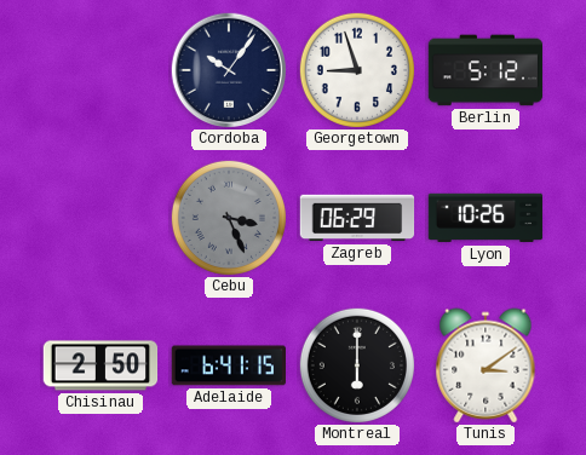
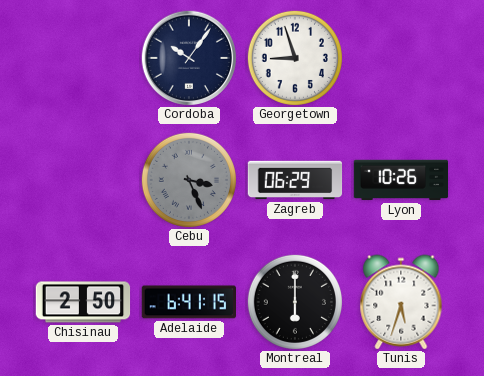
Berlin: 5:12 -> none
Tunis: 3:09 -> 5:33
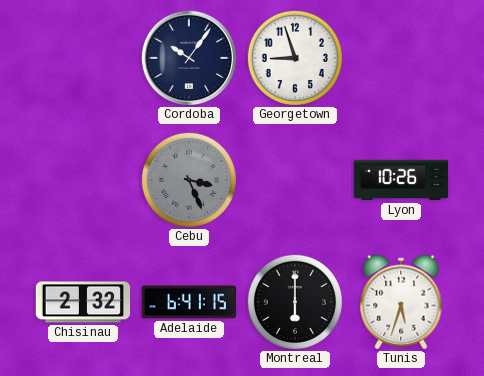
Zagreb: 06:29 -> none
Chisinau: 2:50 -> 2:32
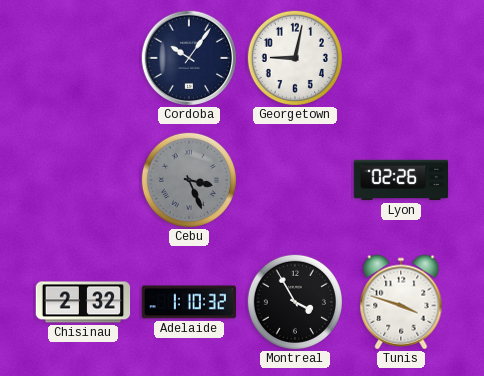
Georgetown: 8:57 -> 9:02
Lyon: 10:26 -> 02:26
Adelaide: 6:41 -> 1:10
Montreal: 6:00 -> 3:55
Tunis: 5:33 -> 3:48
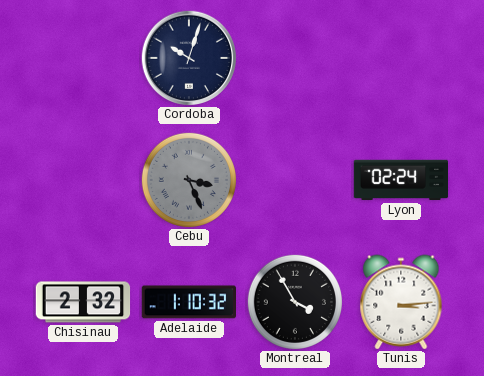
Cordoba: 10:06 -> 10:03
Georgetown: 9:02 -> none
Lyon: 02:26 -> 02:24
Tunis: 3:48 -> 3:14
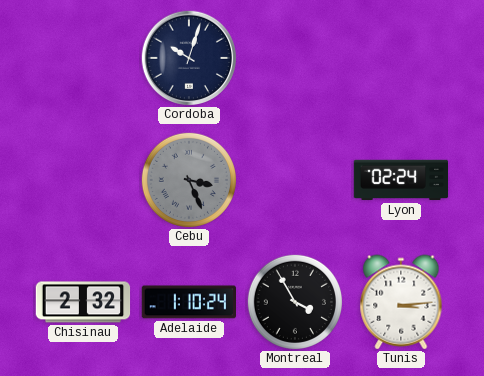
Adelaide: 1:10:32 -> 1:10:24
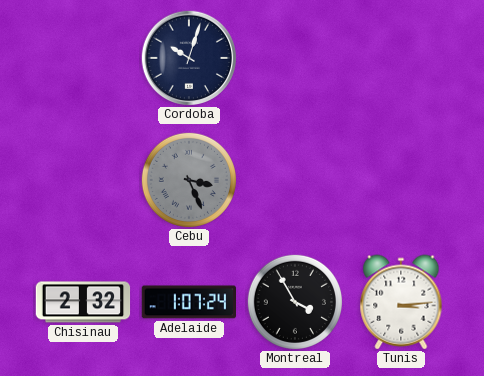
Lyon: 02:24 -> none
Adelaide: 1:10 -> 1:07
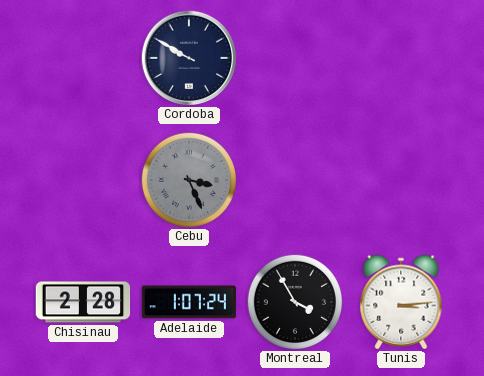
Cordoba: 10:03 -> 9:50
Chisinau: 2:32 -> 2:28
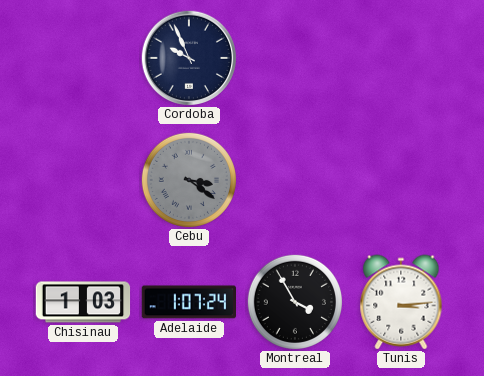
Cordoba: 9:50 -> 9:56
Cebu: 3:26 -> 3:21
Chisinau: 2:28 -> 1:03
